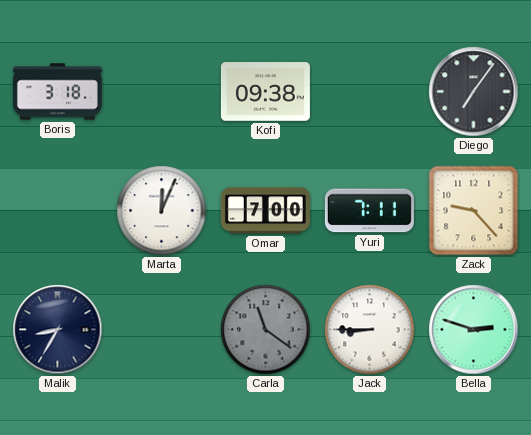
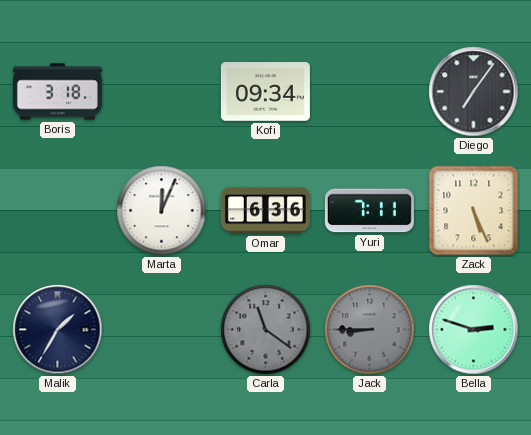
Kofi: 09:38 -> 09:34
Omar: 7:00 -> 6:36
Zack: 9:23 -> 5:26
Malik: 8:35 -> 1:35
Jack dial: white -> grey
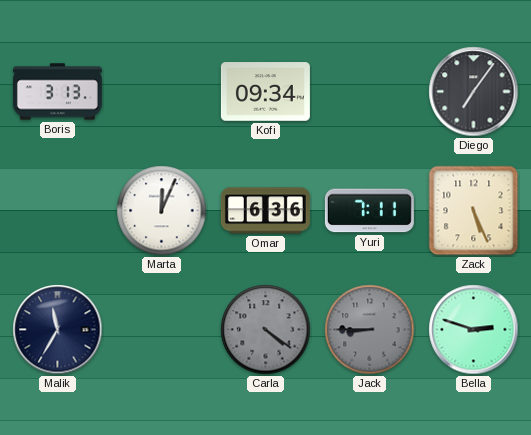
Boris: 3:18 -> 3:13
Malik: 1:35 -> 11:35
Carla: 11:21 -> 4:21
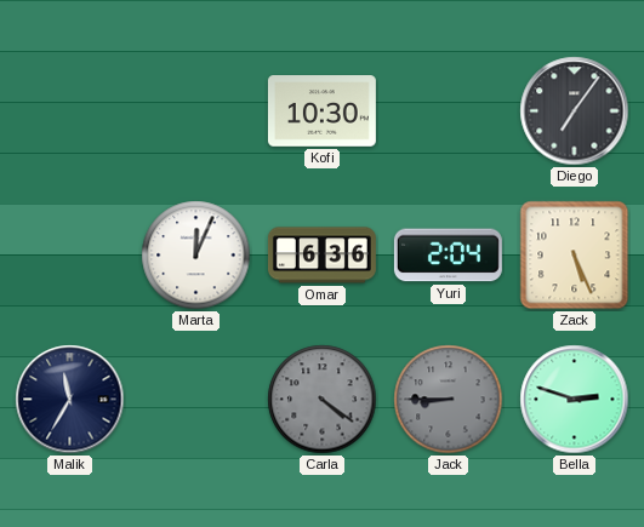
Boris: 3:13 -> none
Kofi: 09:34 -> 10:30
Yuri: 7:11 -> 2:04
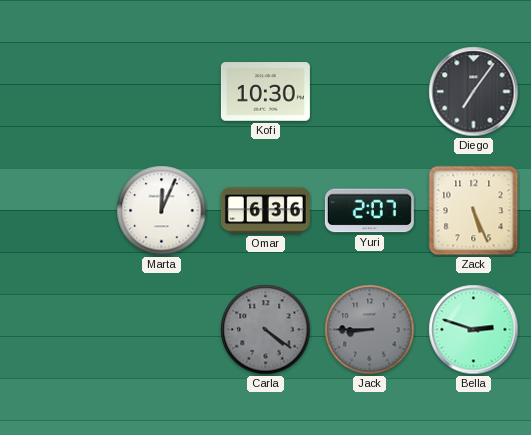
Yuri: 2:04 -> 2:07
Malik: 11:35 -> none
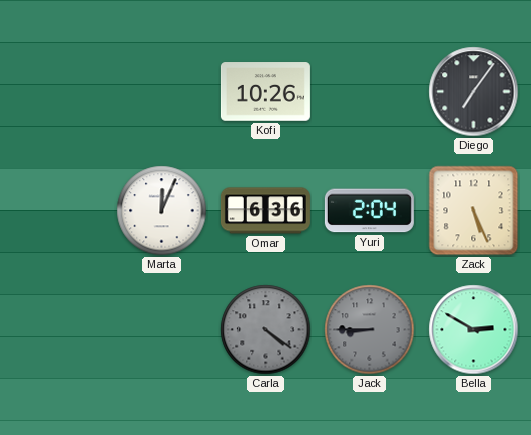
Kofi: 10:30 -> 10:26
Yuri: 2:07 -> 2:04
Bella: 2:48 -> 2:50
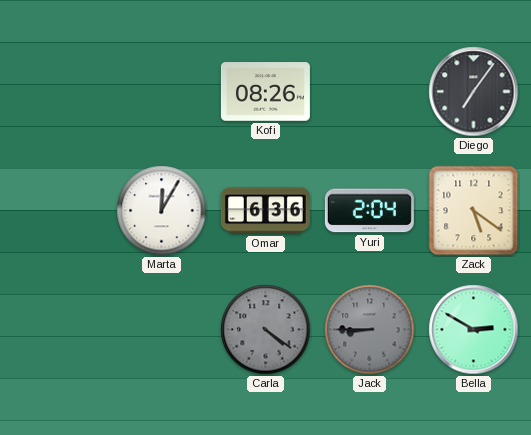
Kofi: 10:26 -> 08:26
Marta: 12:04 -> 12:05
Zack: 5:26 -> 5:21
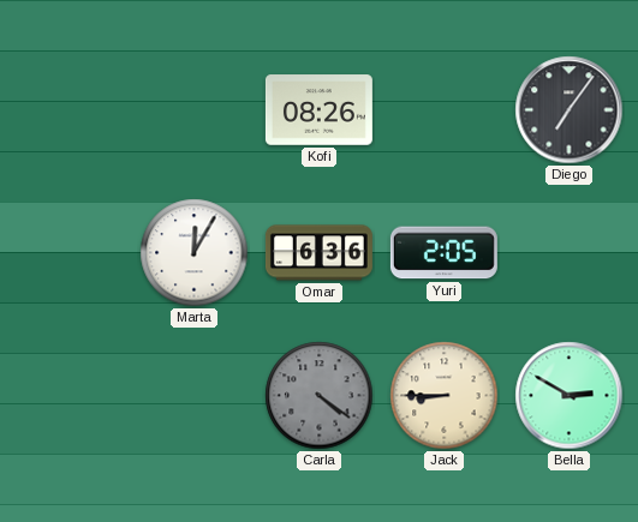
Yuri: 2:04 -> 2:05
Zack: 5:21 -> none
Jack dial: grey -> cream
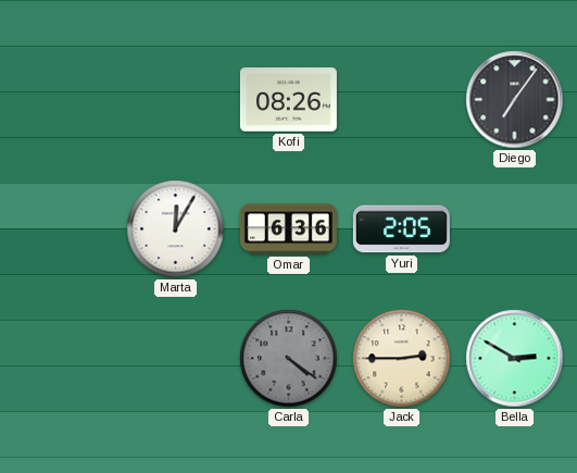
Jack: 8:45 -> 2:45
